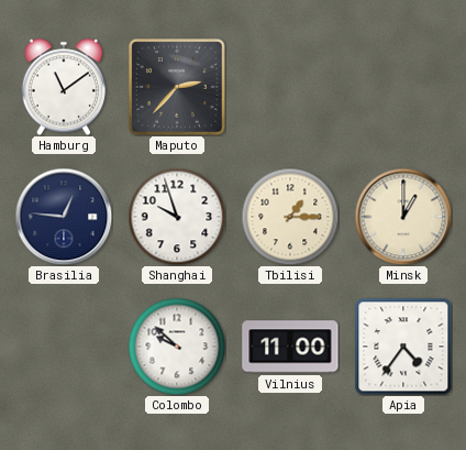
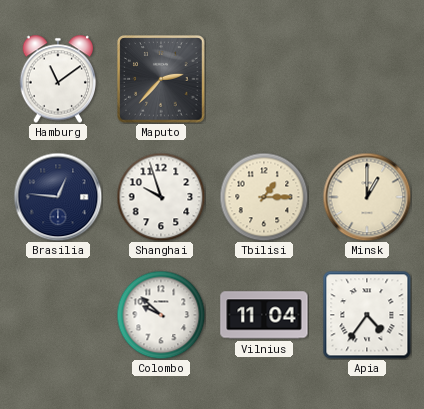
Vilnius: 11:00 -> 11:04
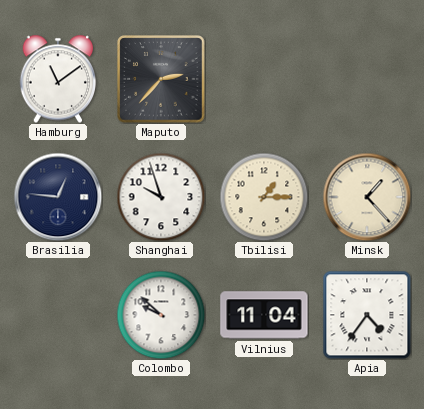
Minsk: 1:00 -> 1:23
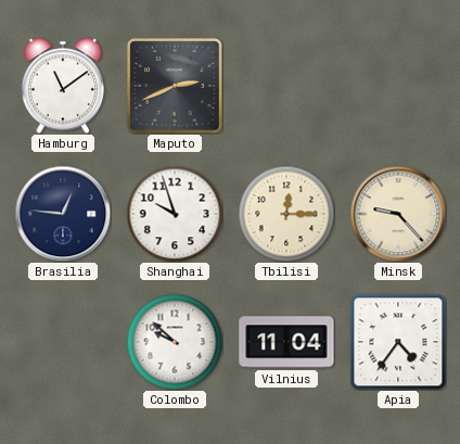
Maputo: 2:37 -> 2:41
Tbilisi: 1:15 -> 12:15
Minsk: 1:23 -> 9:23
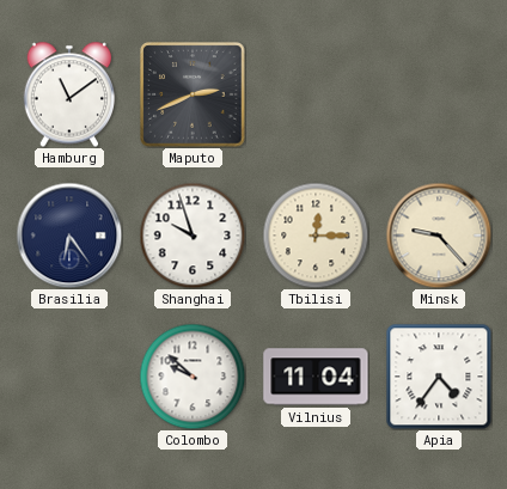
Brasilia: 12:46 -> 6:24
